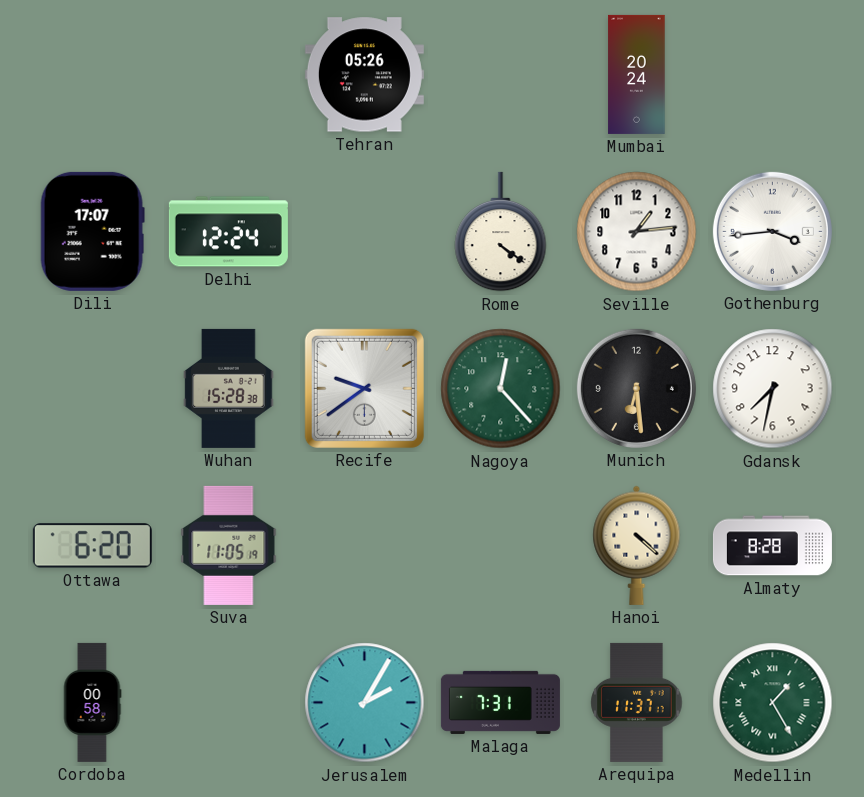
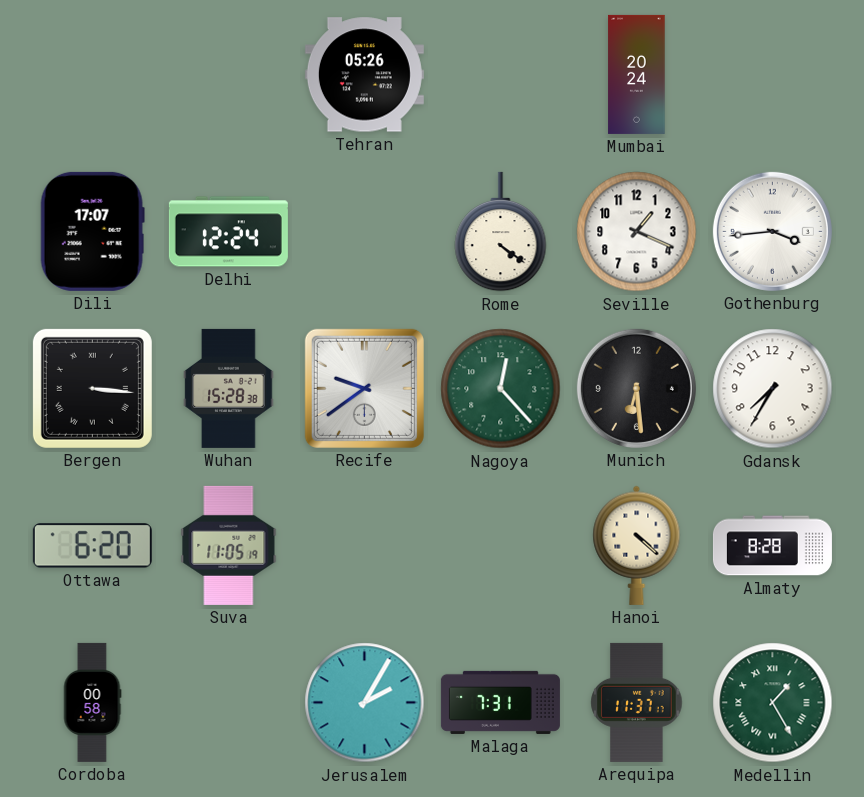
Seville: 1:14 -> 1:19
Bergen: none -> 3:16
Gdansk: 7:32 -> 7:35
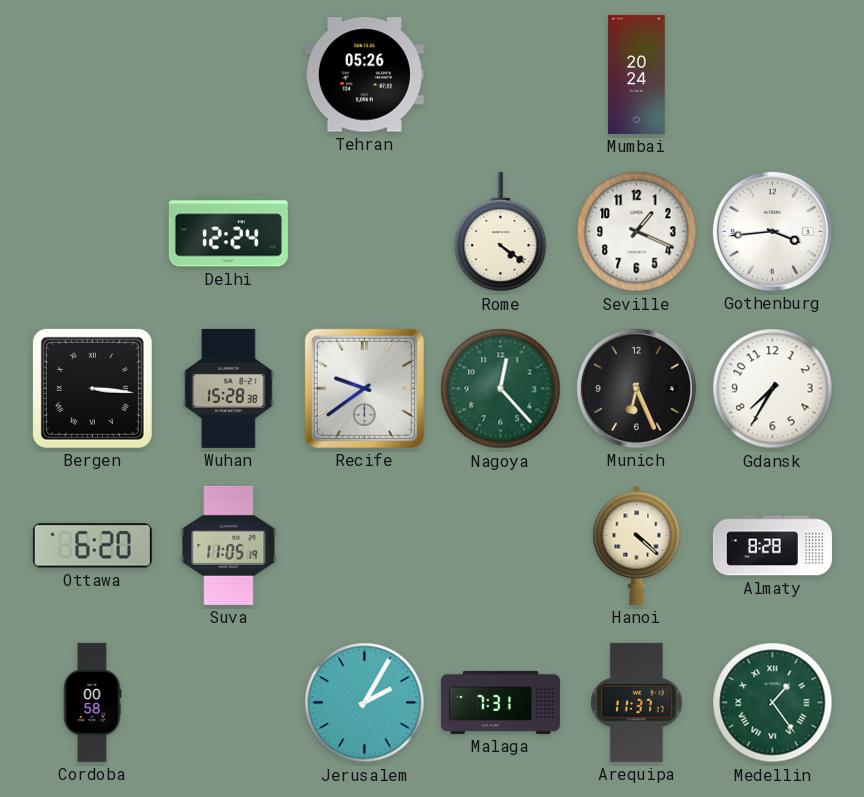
Dili: 17:07 -> none
Munich: 6:29 -> 6:26
Medellin: 1:25 -> 1:24
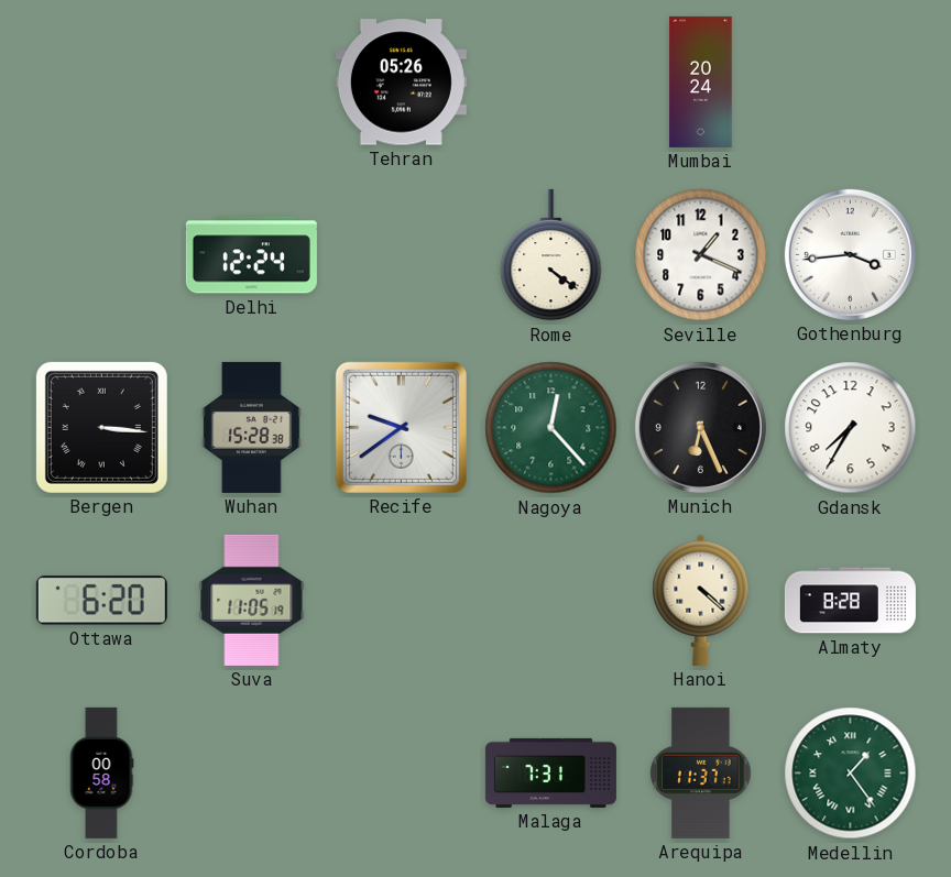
Jerusalem: 2:05 -> none
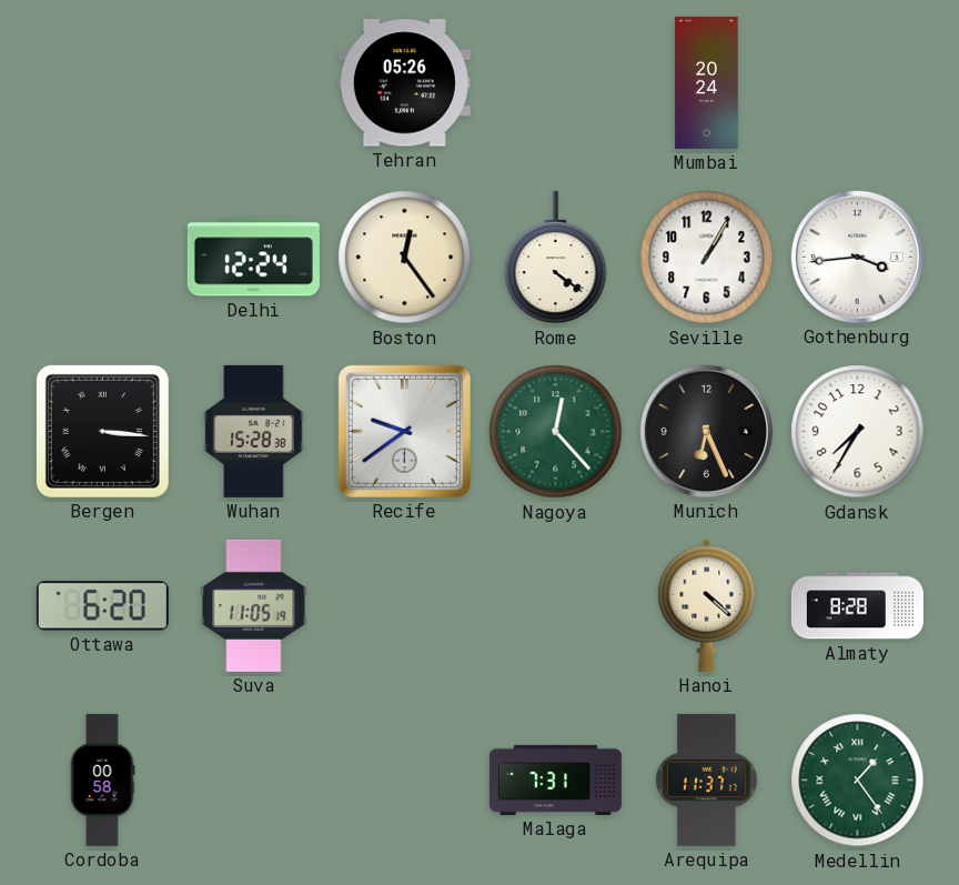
Boston: none -> 12:24
Seville: 1:19 -> 1:05
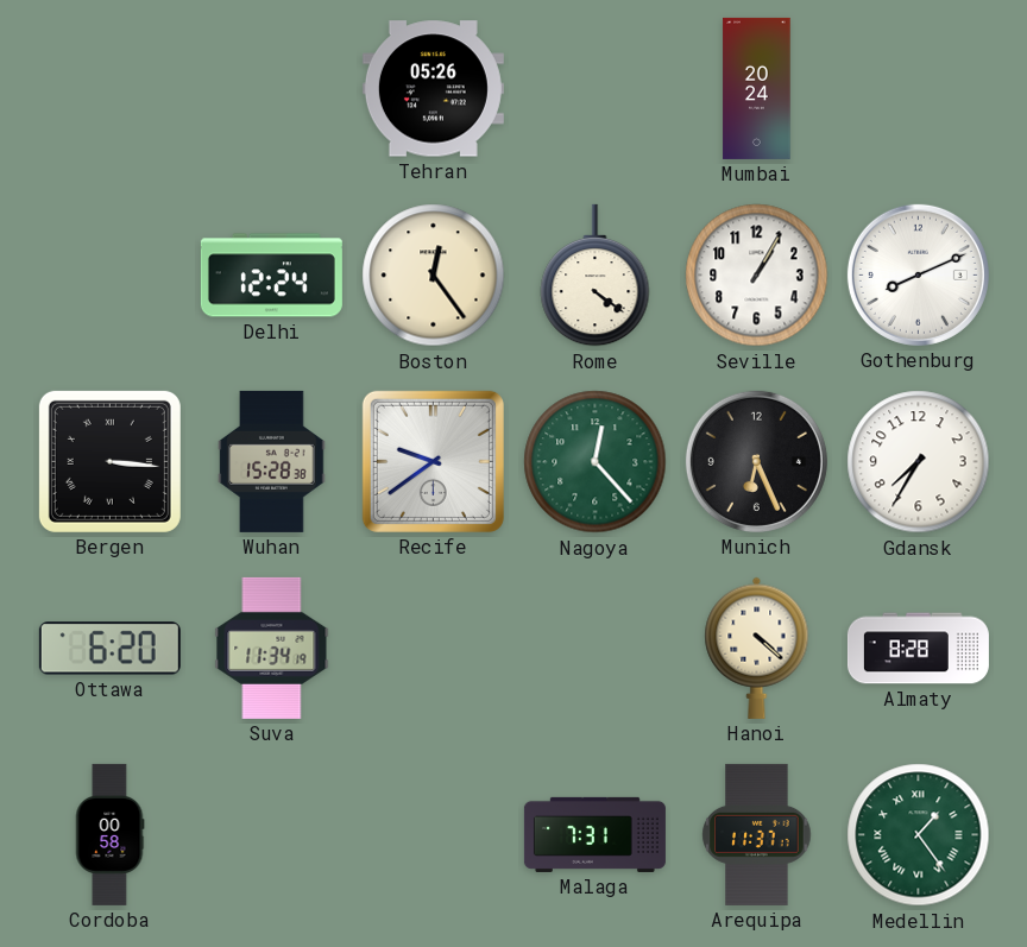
Gothenburg: 3:44 -> 8:11
Suva: 11:05 -> 11:34
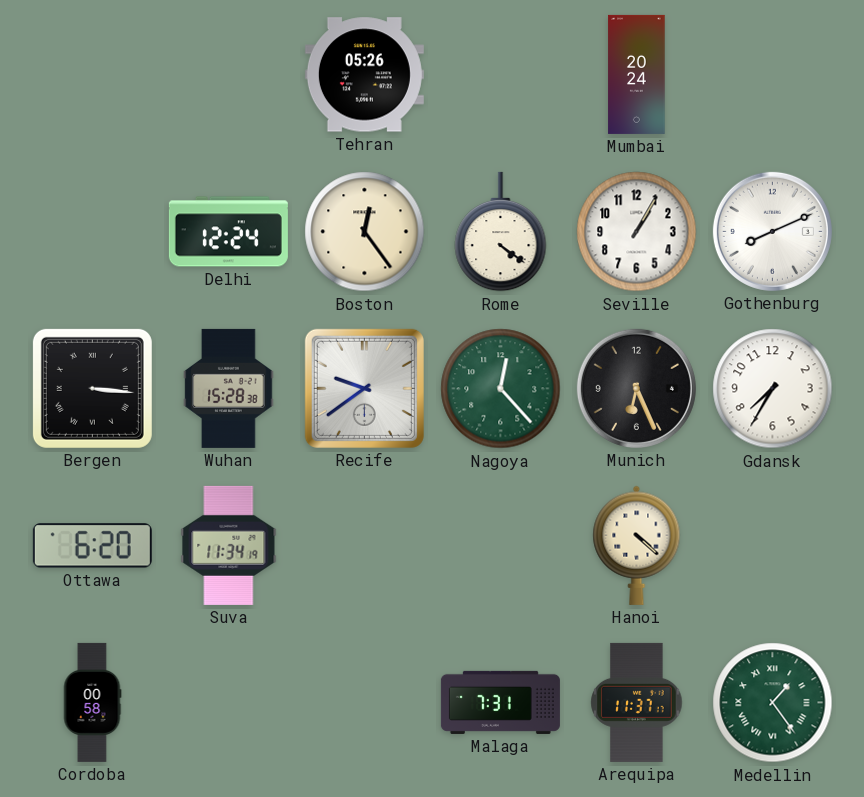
Almaty: 8:28 -> none
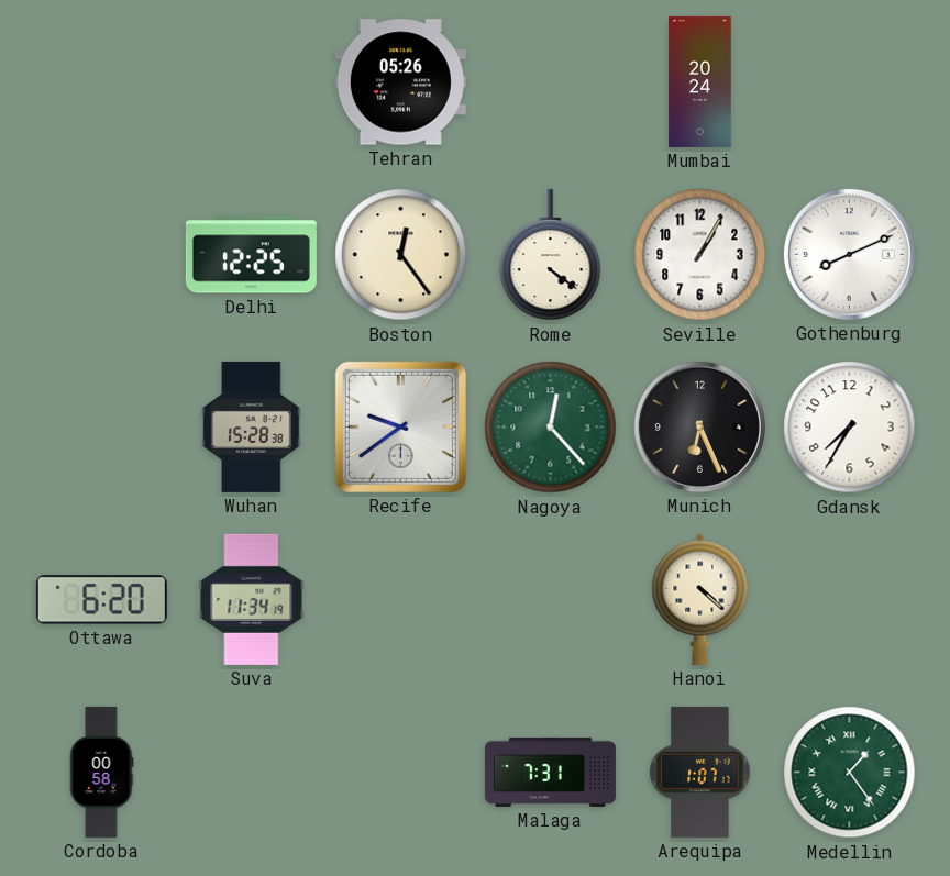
Delhi: 12:24 -> 12:25
Bergen: 3:16 -> none
Arequipa: 11:37 -> 1:07
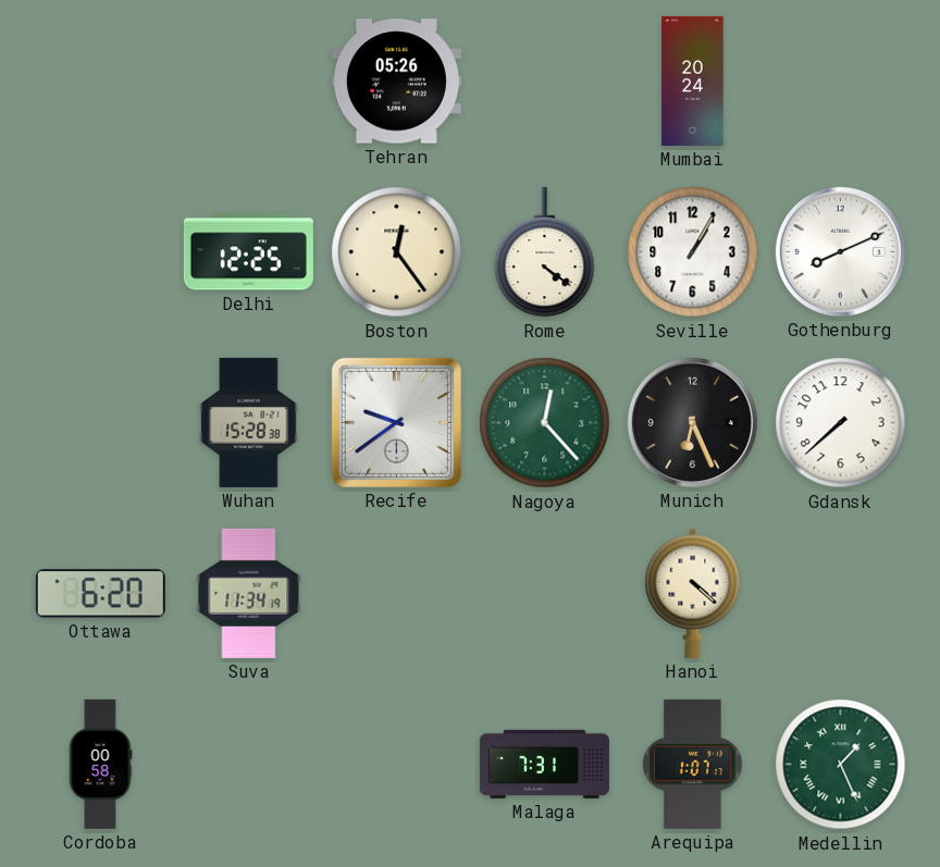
Gdansk: 7:35 -> 7:38
Medellin: 1:24 -> 1:26
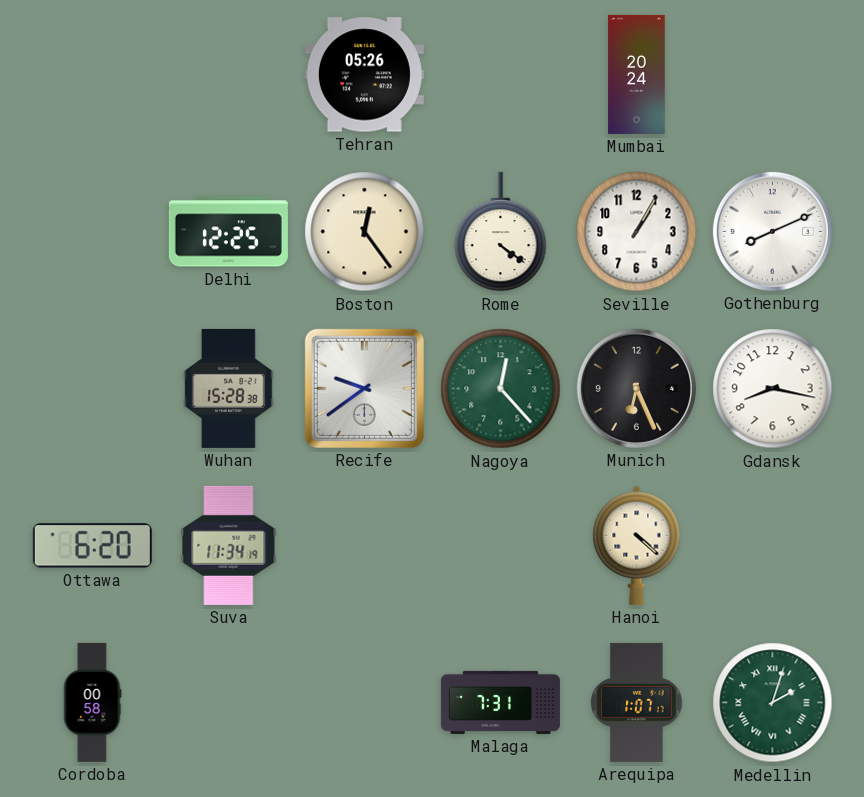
Gdansk: 7:38 -> 8:17
Medellin: 1:26 -> 2:03
